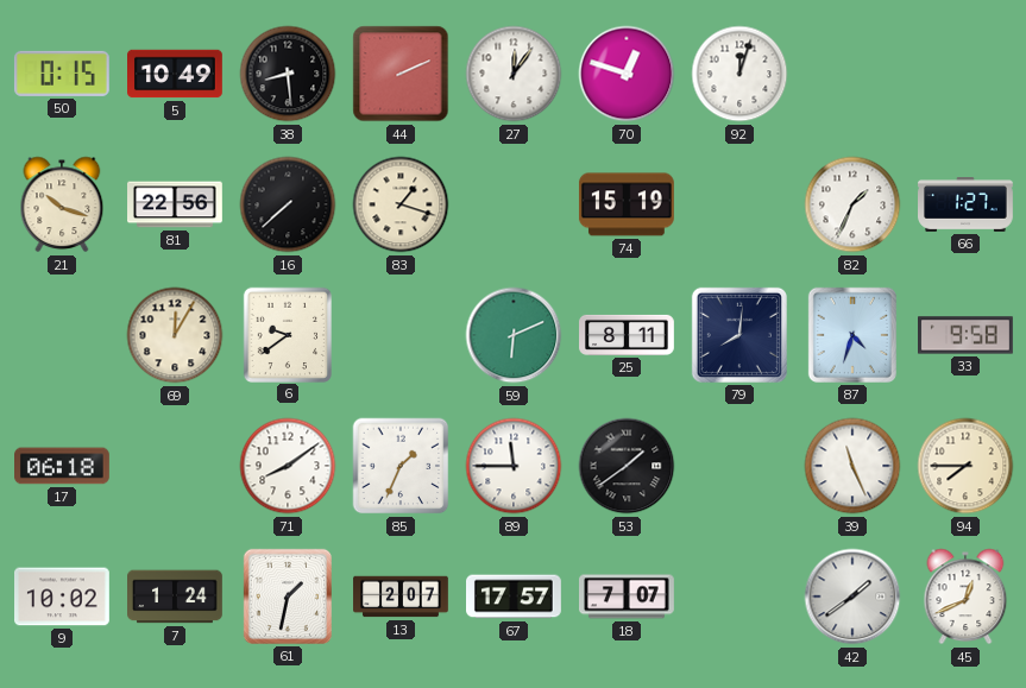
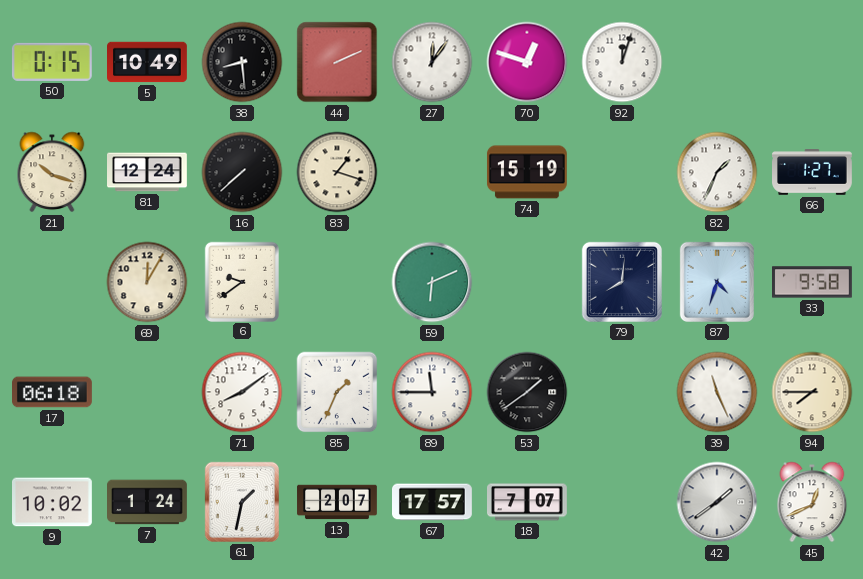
81: 22:56 -> 12:24
25: 8:11 -> none
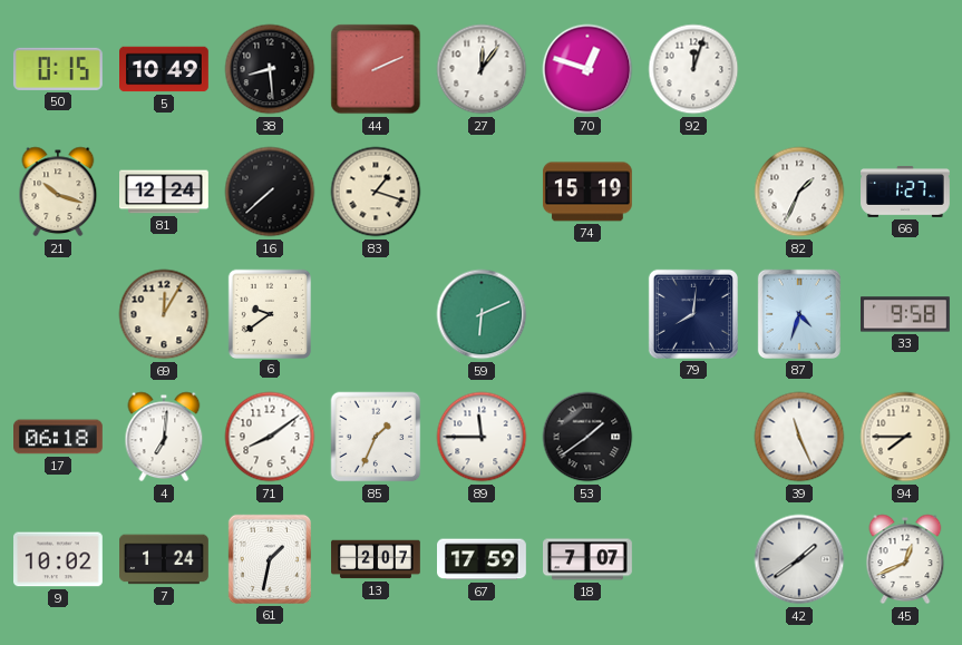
4: none -> 7:01
67: 17:57 -> 17:59
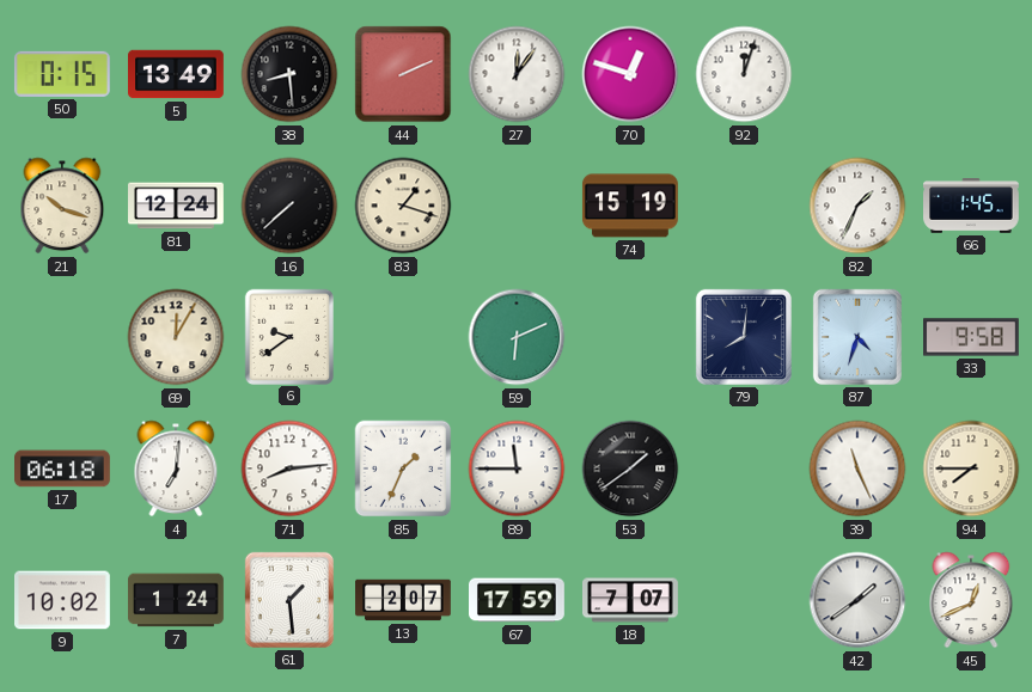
5: 10:49 -> 13:49
66: 1:27 -> 1:45
71: 8:09 -> 8:14
61: 1:32 -> 1:29
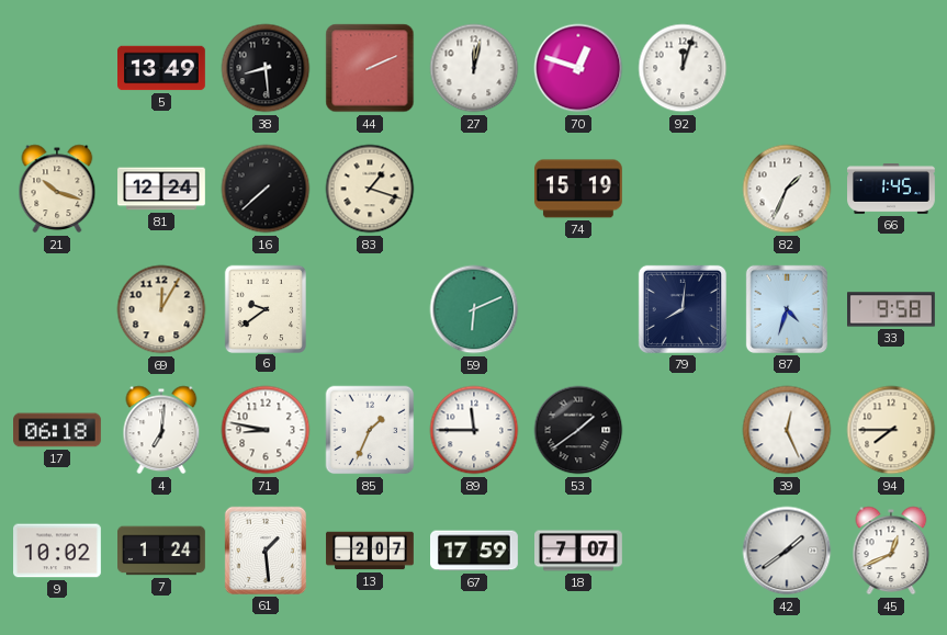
50: 0:15 -> none
27: 12:06 -> 12:02
71: 8:14 -> 8:47
39: 11:26 -> 12:26
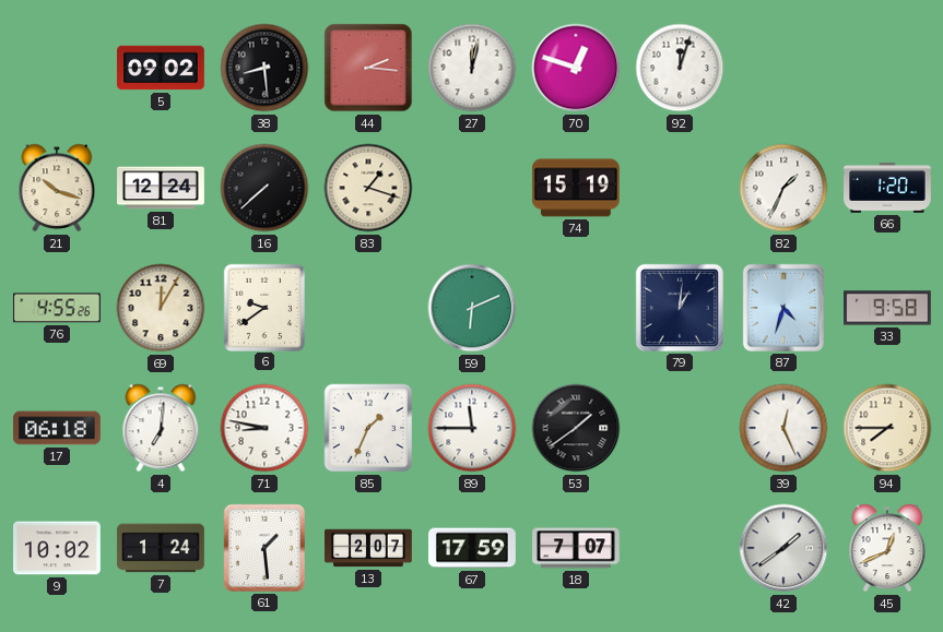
5: 13:49 -> 09:02
44: 2:11 -> 2:16
66: 1:45 -> 1:20
76: none -> 4:55
79: 8:01 -> 1:01
